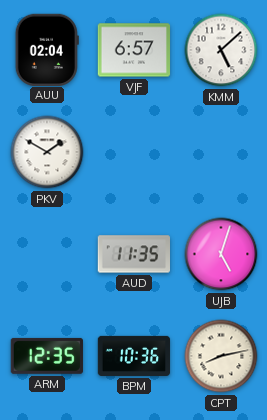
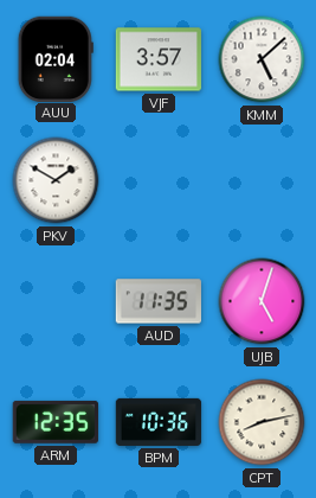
VJF: 6:57 -> 3:57
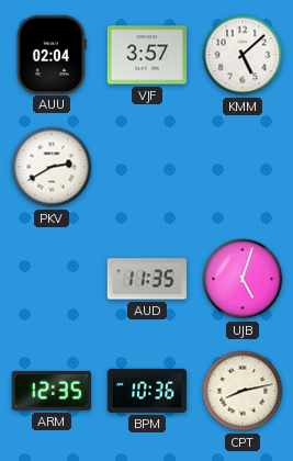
PKV: 1:50 -> 2:40
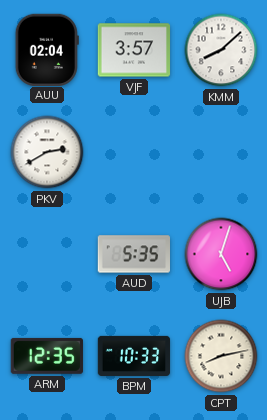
KMM: 5:08 -> 8:08
AUD: 11:35 -> 5:35
BPM: 10:36 -> 10:33
